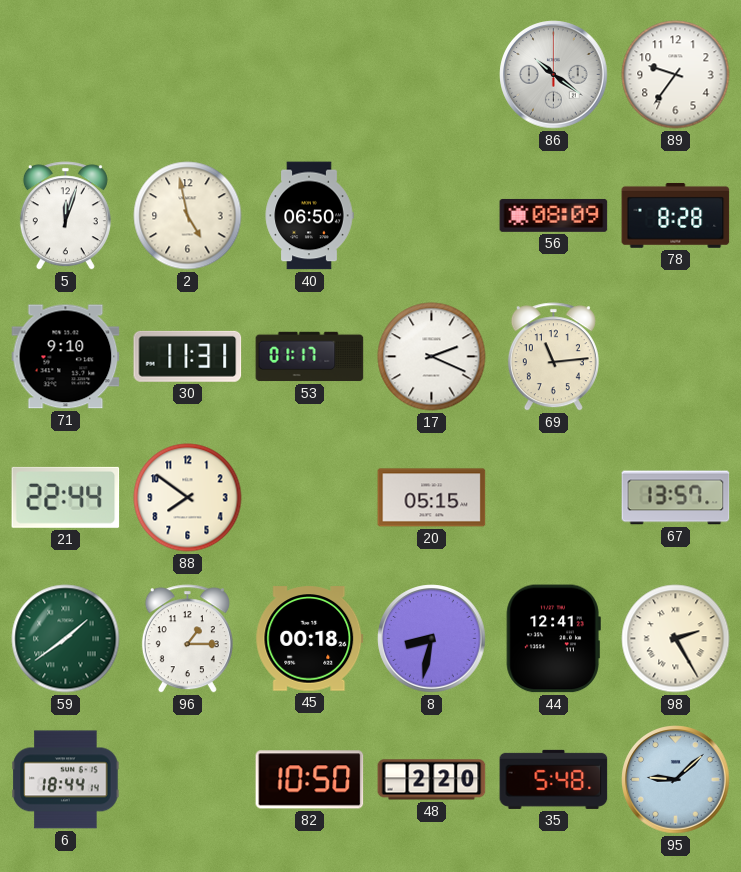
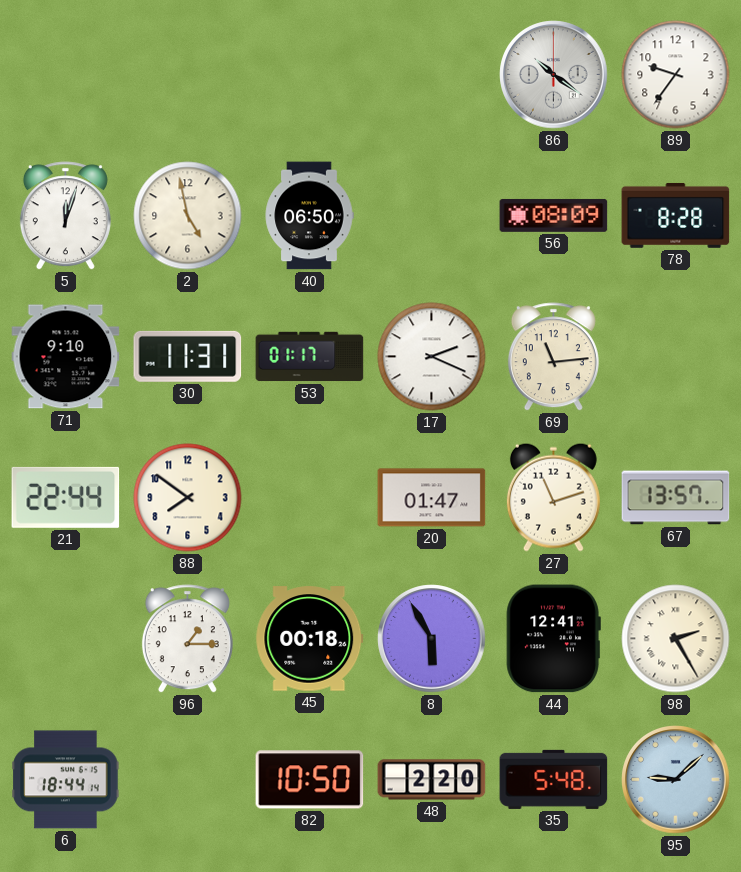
20: 05:15 -> 01:47
27: none -> 11:12
59: 1:39 -> none
8: 8:32 -> 5:55
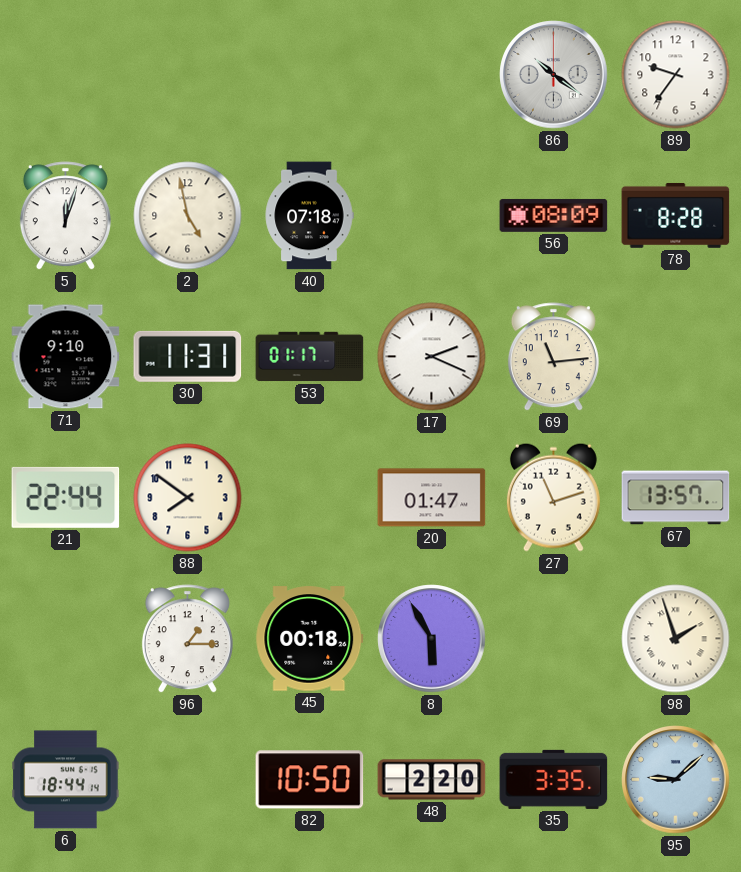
40: 06:50 -> 07:18
44: 12:41 -> none
98: 2:25 -> 1:57
35: 5:48 -> 3:35
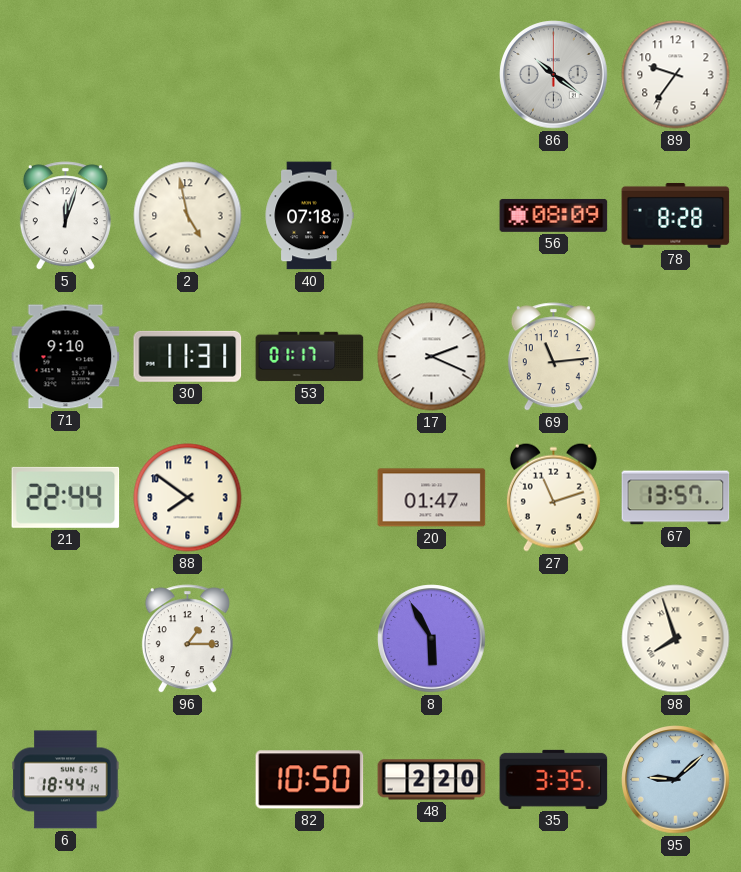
45: 00:18 -> none
98: 1:57 -> 7:57
